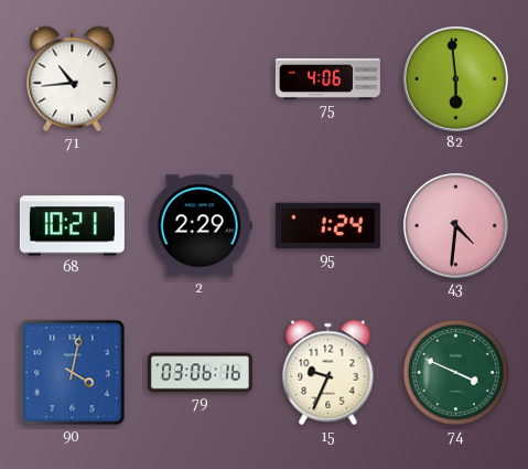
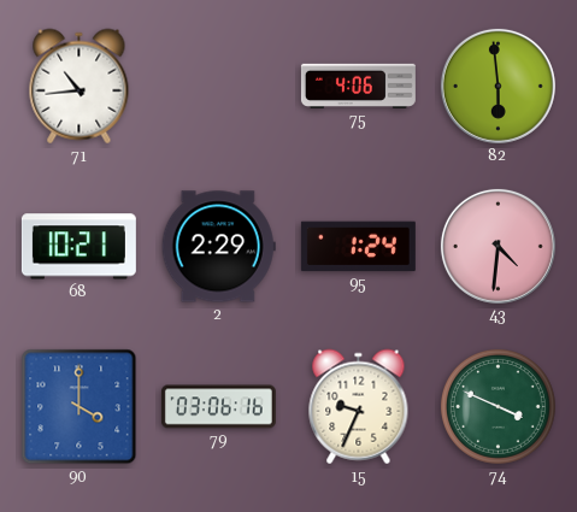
90: 4:02 -> 4:00
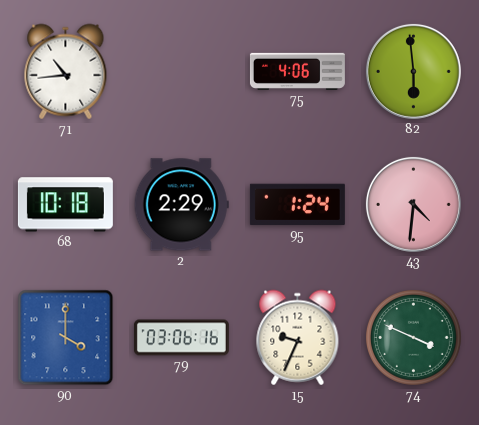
68: 10:21 -> 10:18
